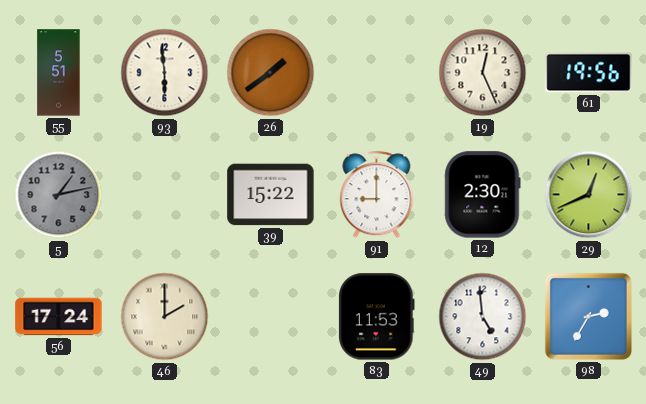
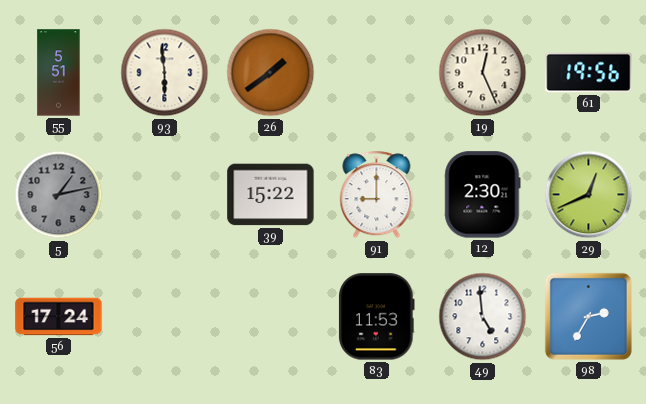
46: 2:00 -> none
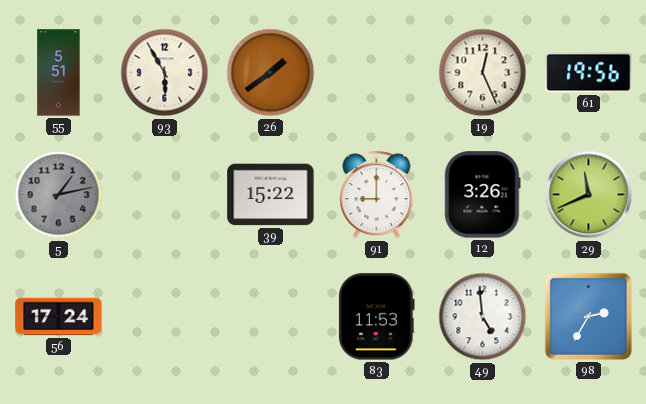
93: 5:59 -> 5:55
12: 2:30 -> 3:26
29: 12:41 -> 11:41
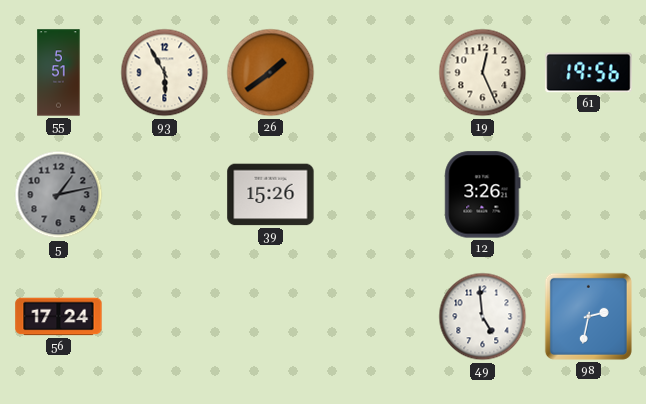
39: 15:22 -> 15:26
91: 9:00 -> none
29: 11:41 -> none
83: 11:53 -> none
98: 2:35 -> 2:32
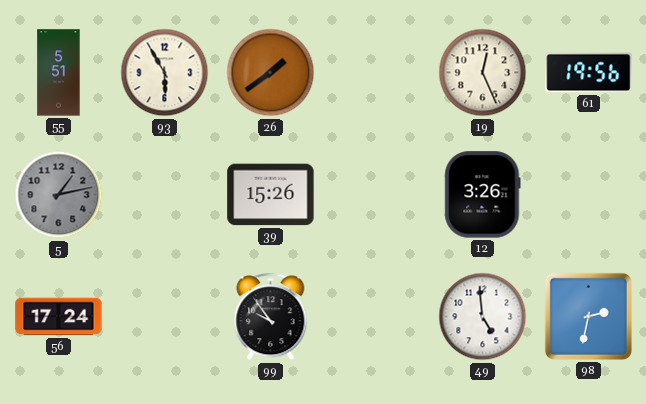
99: none -> 9:54
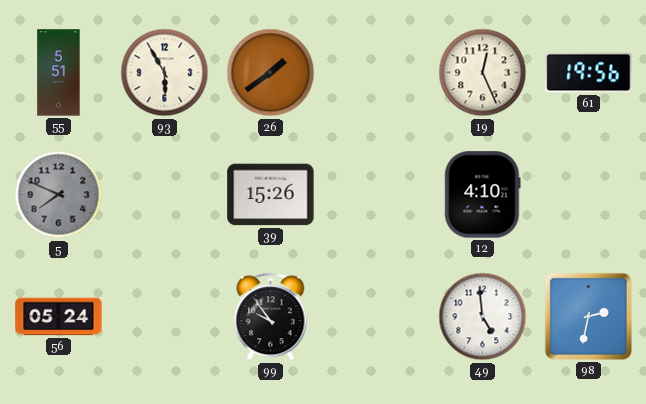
5: 1:13 -> 7:49
12: 3:26 -> 4:10
56: 17:24 -> 05:24
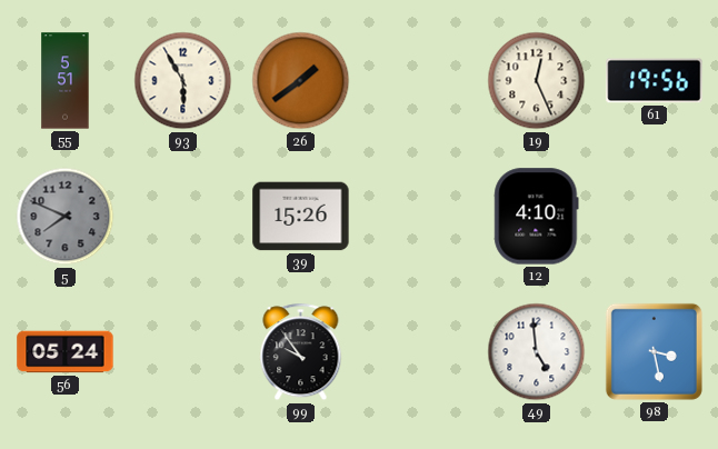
98: 2:32 -> 3:28
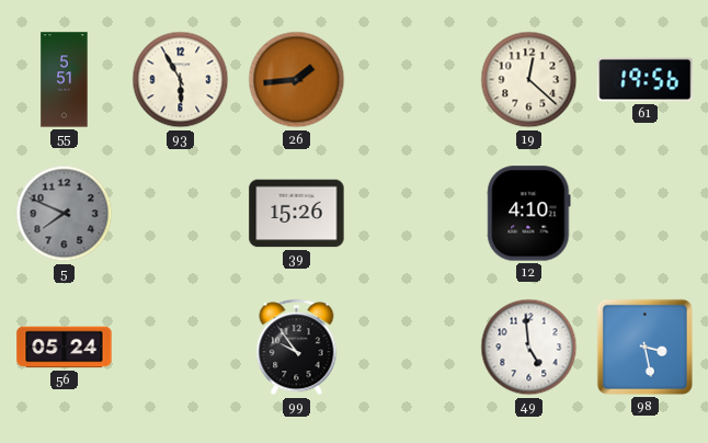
26: 1:39 -> 1:44
19: 12:26 -> 12:22
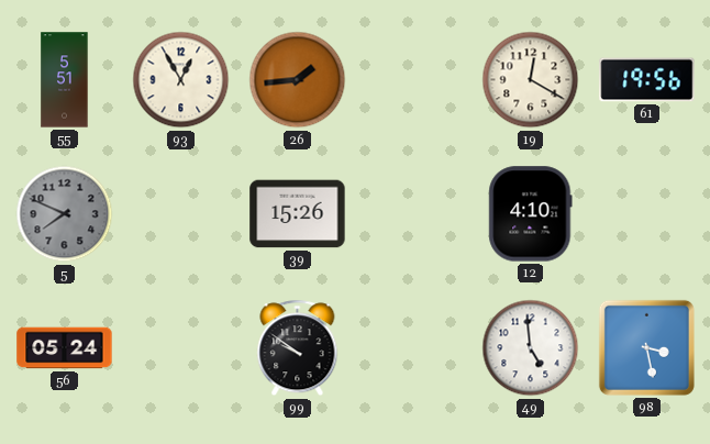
93: 5:55 -> 12:55
19: 12:22 -> 12:20
99: 9:54 -> 9:51
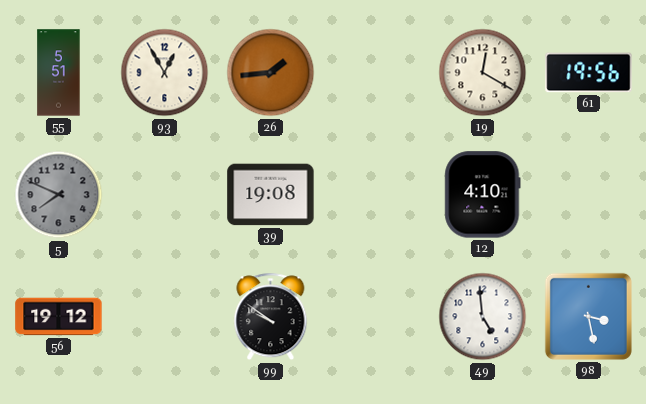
39: 15:26 -> 19:08
56: 05:24 -> 19:12
